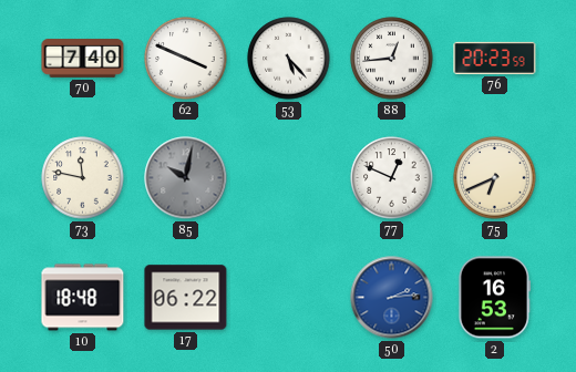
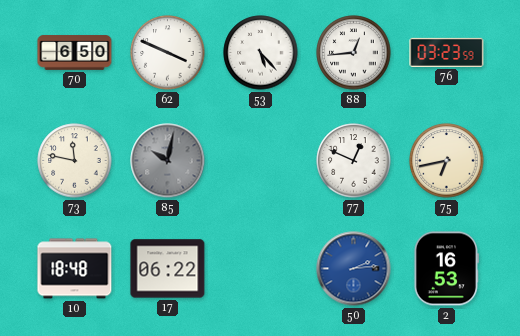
70: 7:40 -> 6:50
76: 20:23 -> 03:23
75: 6:41 -> 6:43
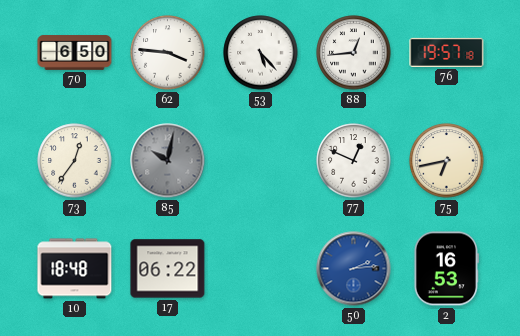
62: 3:49 -> 3:46
76: 03:23 -> 19:57
73: 11:47 -> 12:36
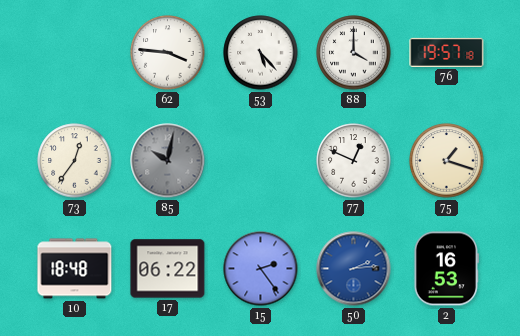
70: 6:50 -> none
88: 12:44 -> 4:00
75: 6:43 -> 1:18
15: none -> 2:24
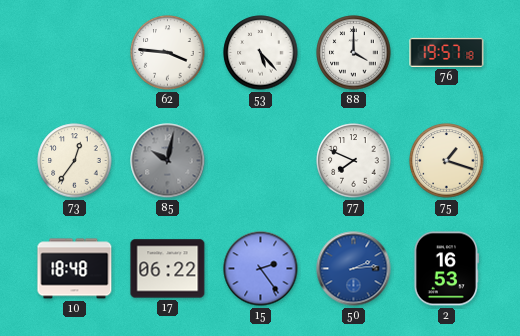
77: 12:49 -> 7:49
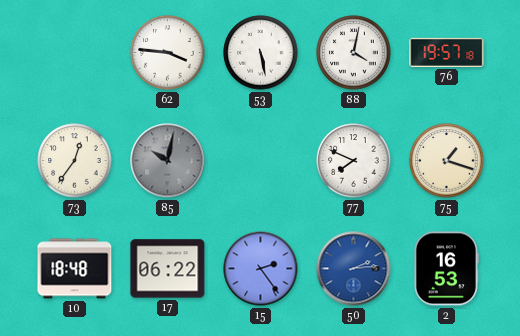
53: 5:23 -> 5:28
88: 4:00 -> 4:02
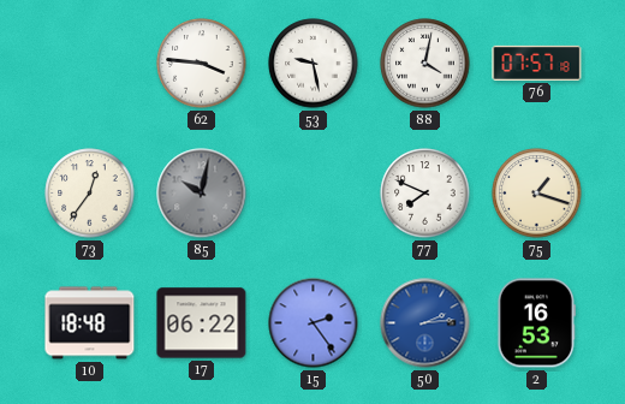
53: 5:28 -> 9:28
76: 19:57 -> 07:57
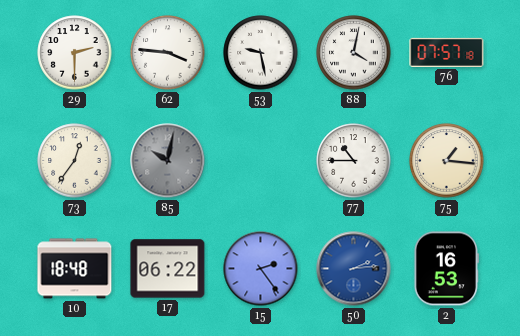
29: none -> 2:30
77: 7:49 -> 10:45
75: 1:18 -> 1:16
